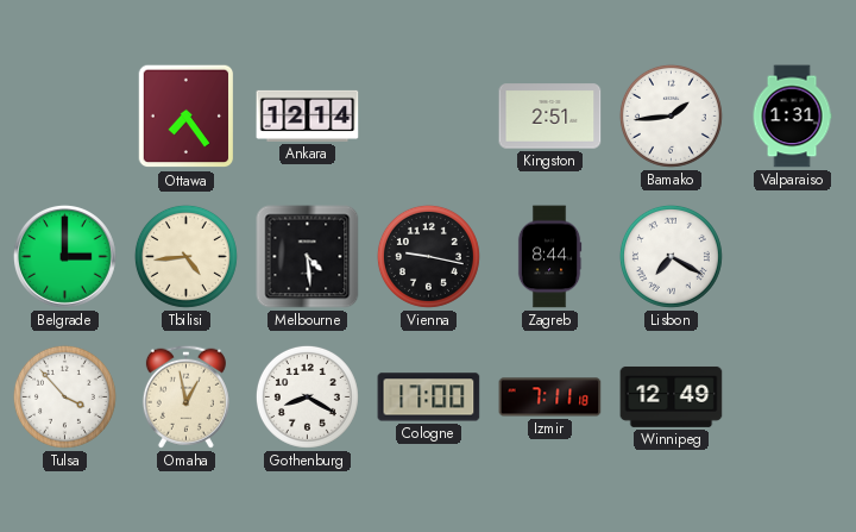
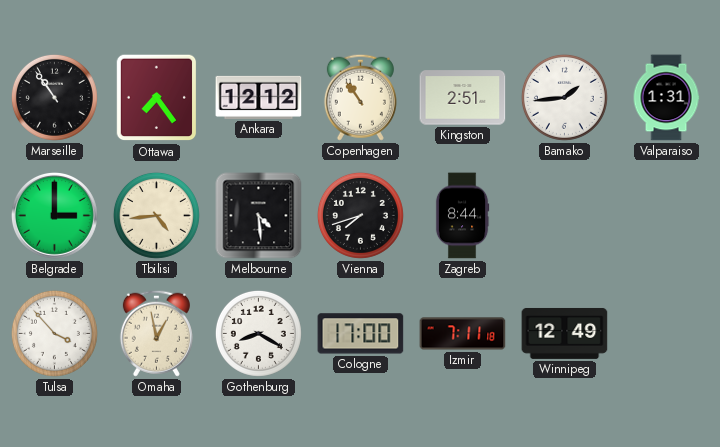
Marseille: none -> 10:54
Ankara: 12:14 -> 12:12
Copenhagen: none -> 10:54
Vienna: 9:17 -> 7:42
Lisbon: 7:20 -> none
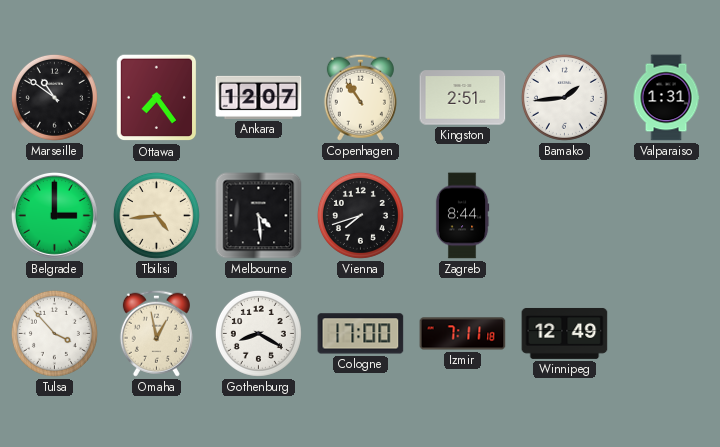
Marseille: 10:54 -> 10:51
Ankara: 12:12 -> 12:07
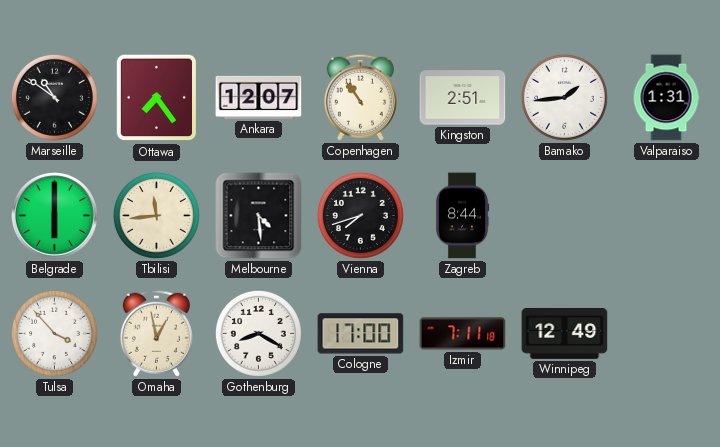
Belgrade: 3:00 -> 6:00
Tbilisi: 4:44 -> 11:44
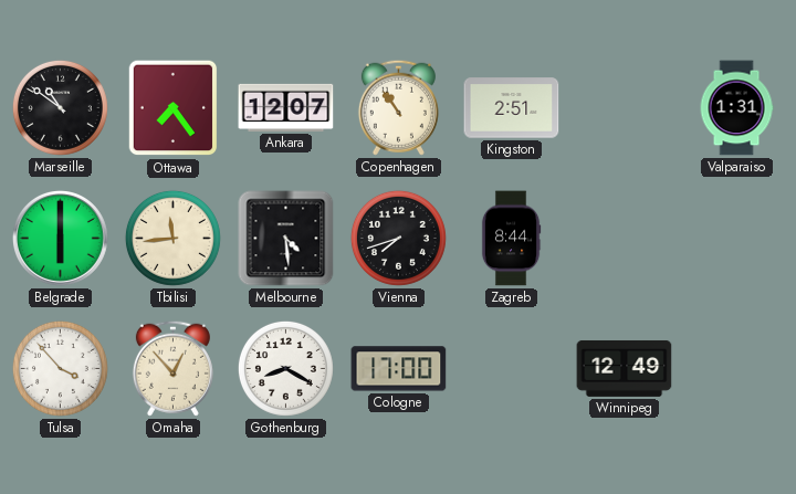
Bamako: 1:44 -> none
Omaha: 12:58 -> 12:53
Izmir: 7:11 -> none
